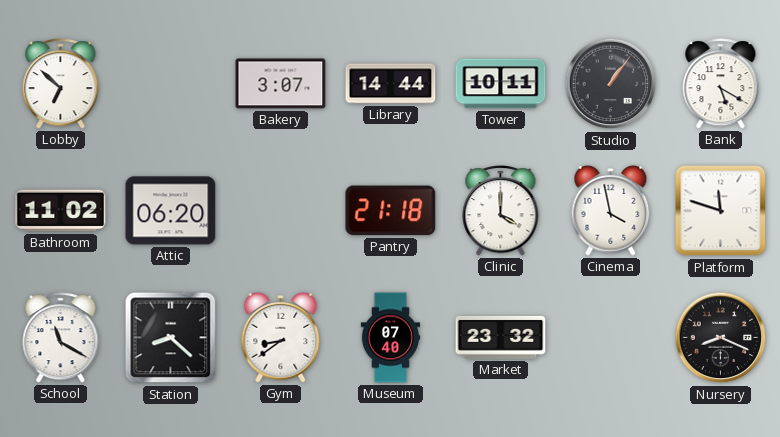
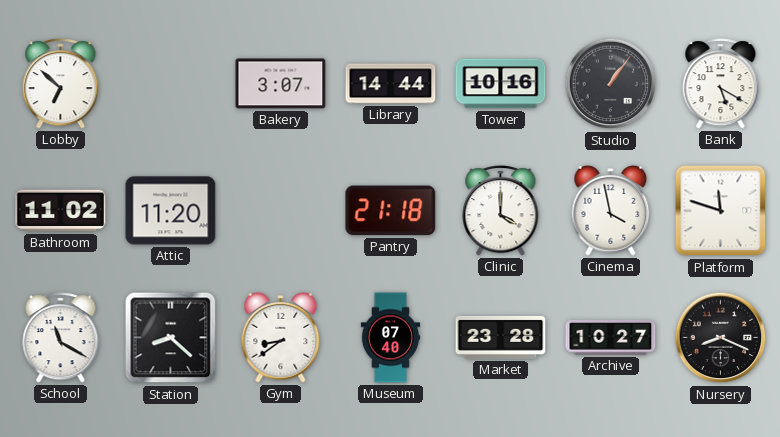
Tower: 10:11 -> 10:16
Attic: 06:20 -> 11:20
Market: 23:32 -> 23:28
Archive: none -> 10:27
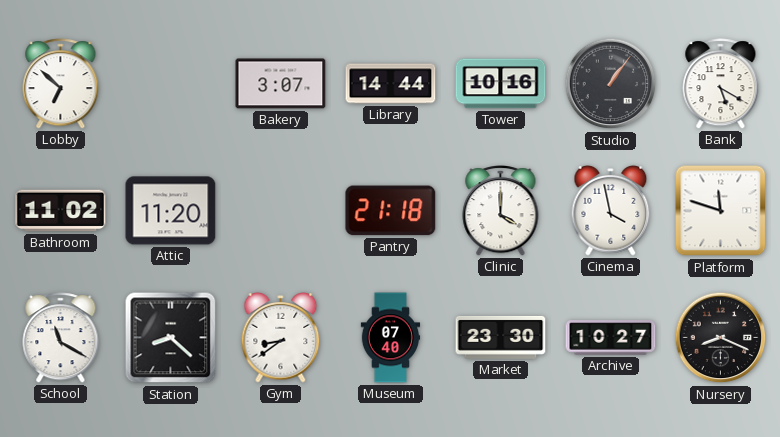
Market: 23:28 -> 23:30
